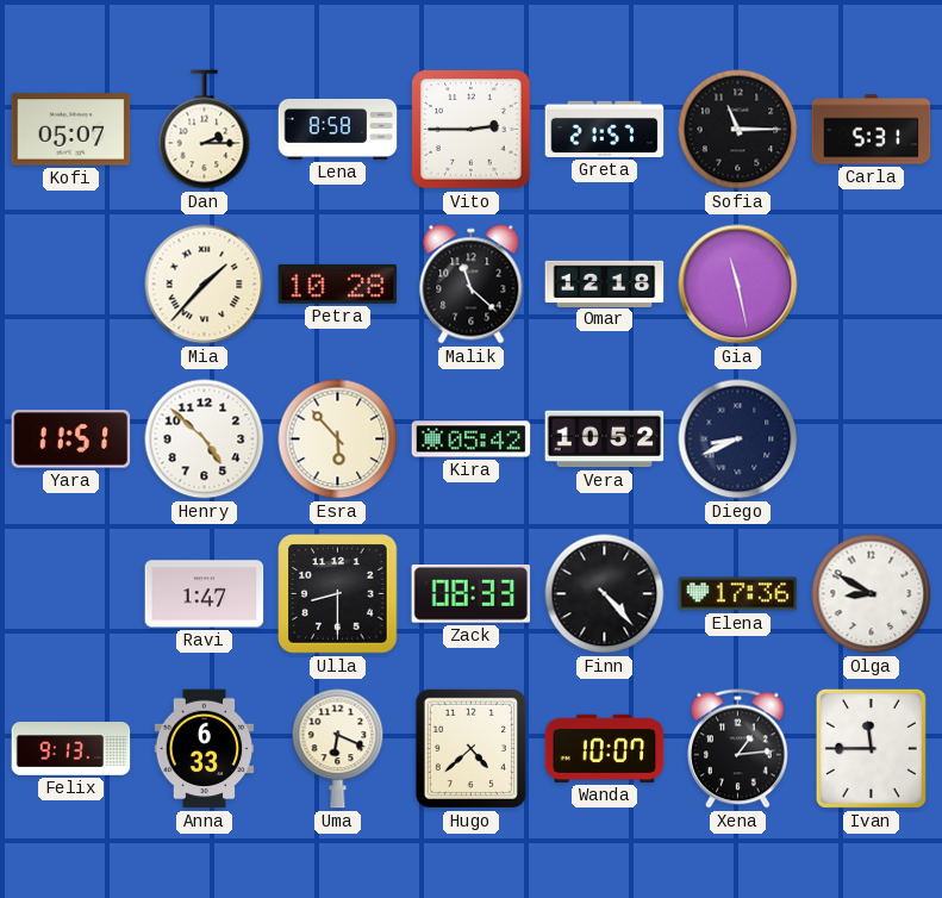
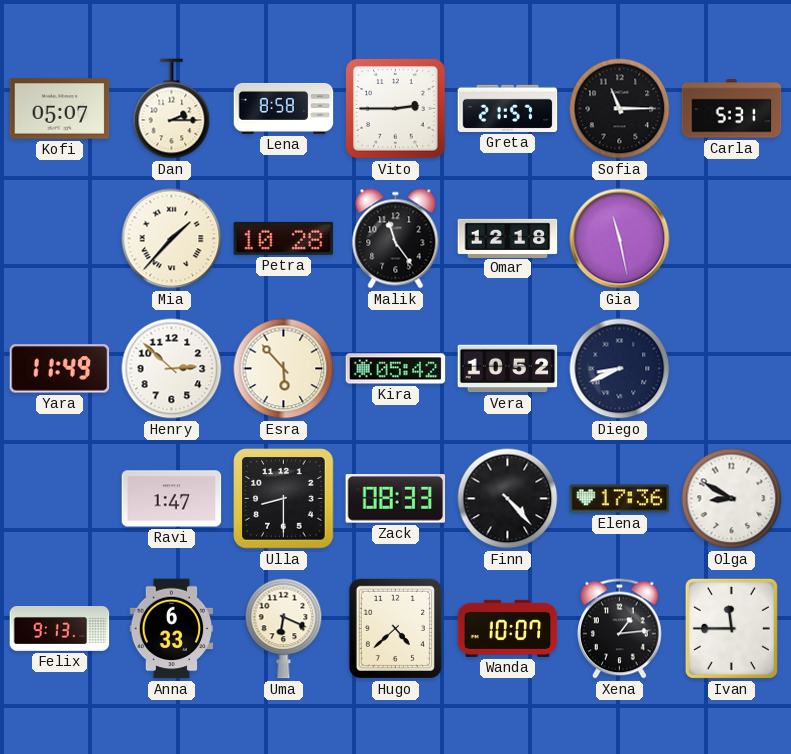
Malik: 11:22 -> 11:24
Yara: 11:51 -> 11:49
Henry: 4:52 -> 2:52
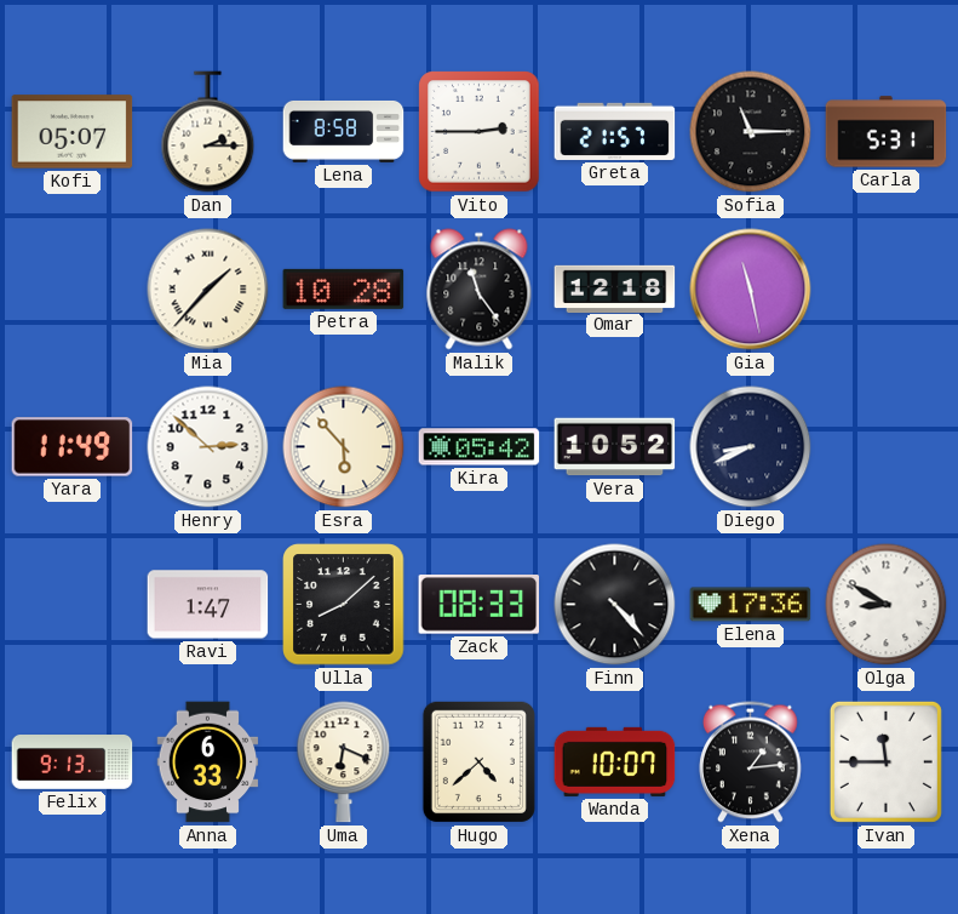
Ulla: 8:30 -> 8:08
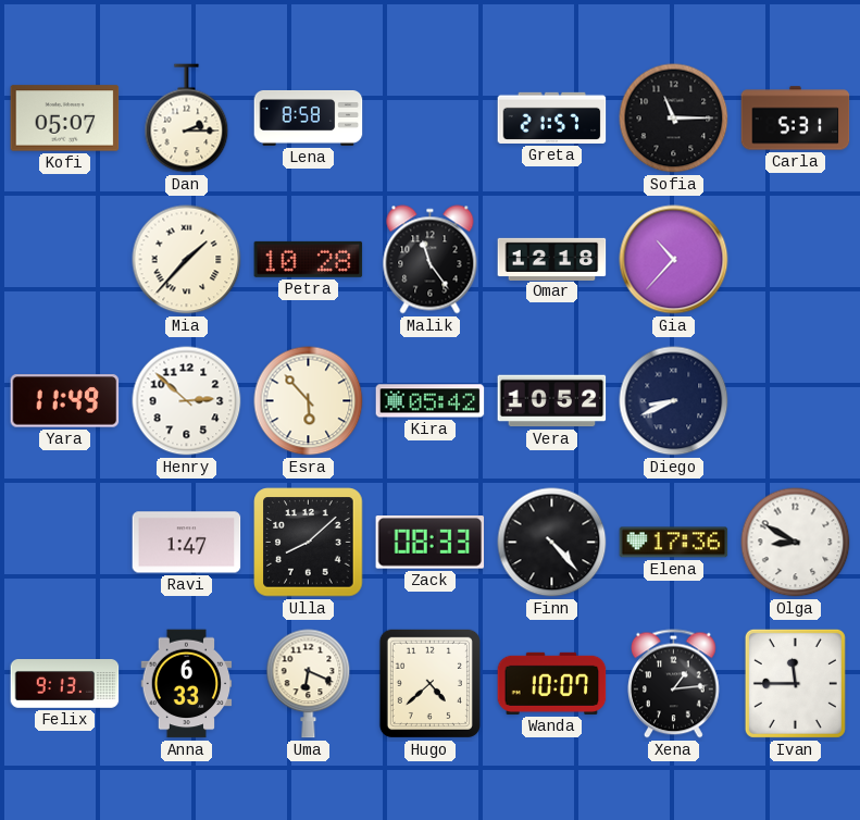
Vito: 2:45 -> none
Gia: 11:28 -> 10:37
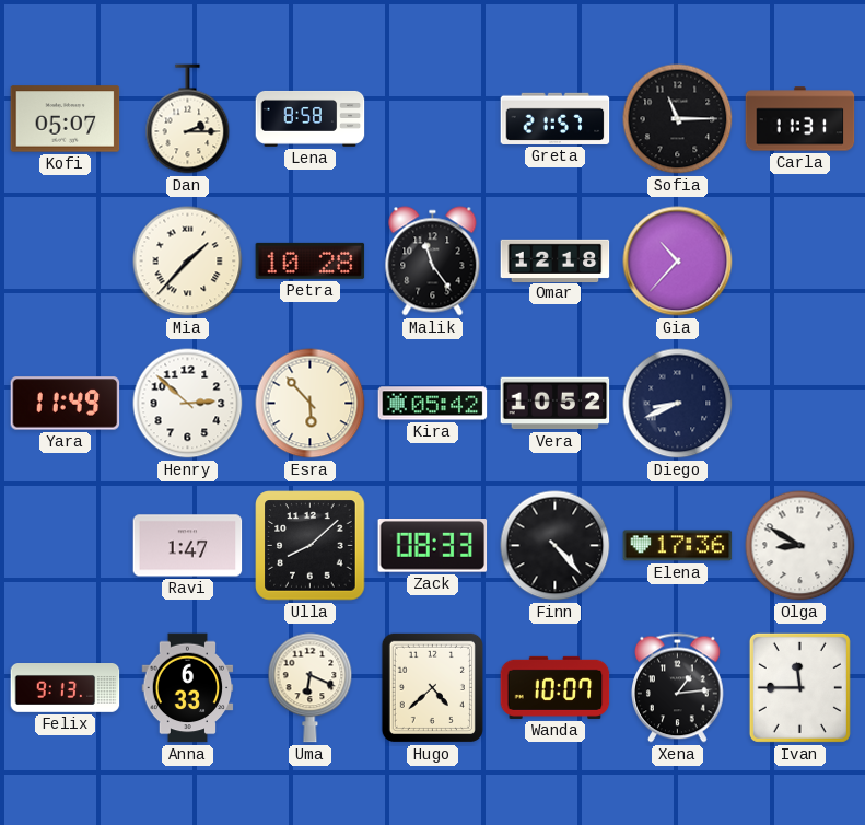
Carla: 5:31 -> 11:31
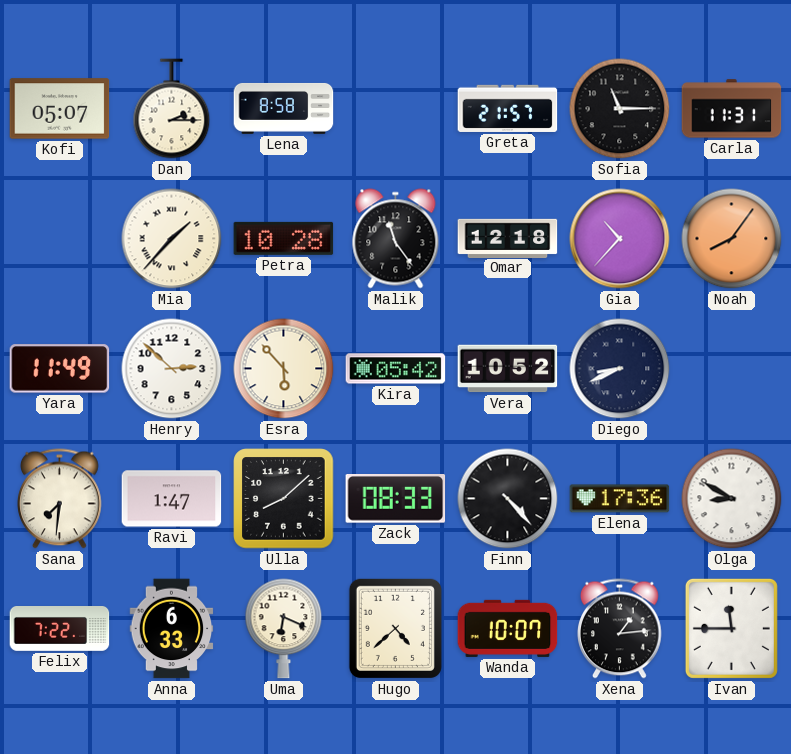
Noah: none -> 8:06
Sana: none -> 7:31
Felix: 9:13 -> 7:22
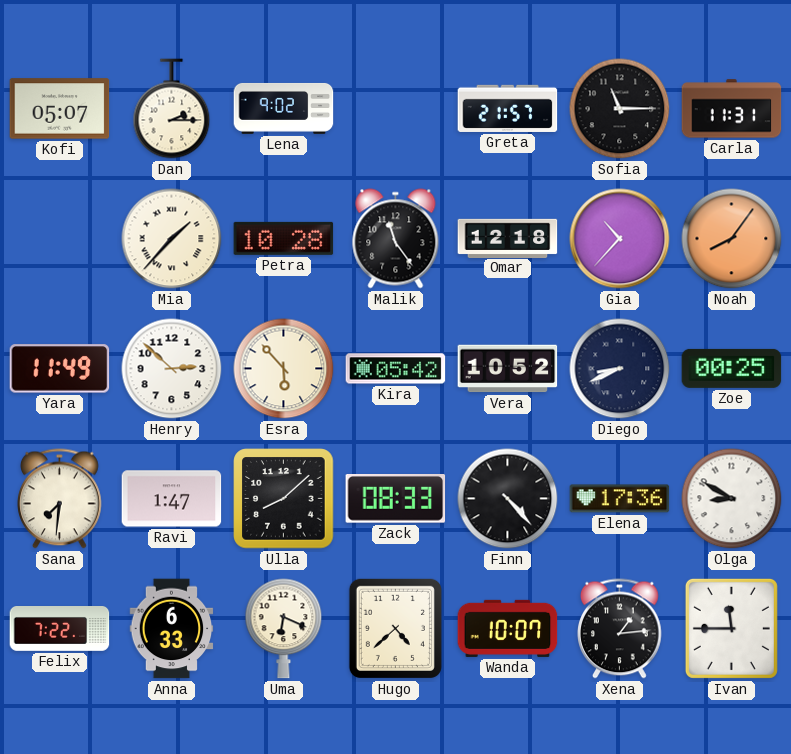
Lena: 8:58 -> 9:02
Zoe: none -> 00:25
